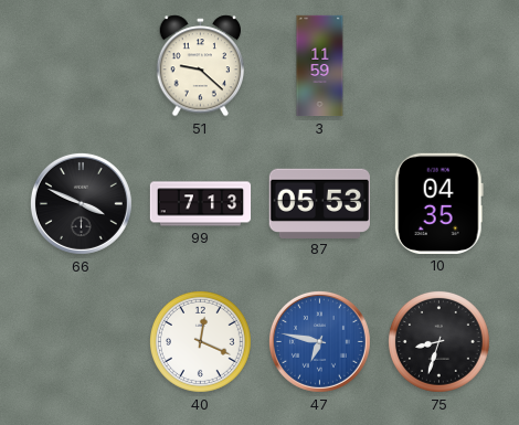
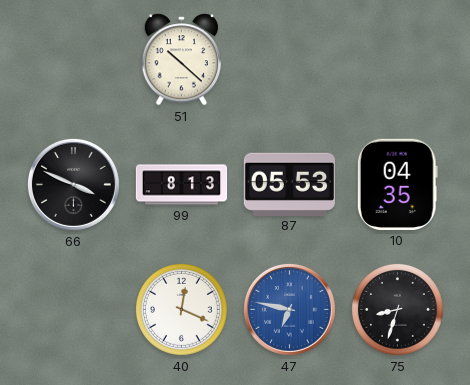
51: 9:22 -> 10:22
3: 11:59 -> none
99: 7:13 -> 8:13
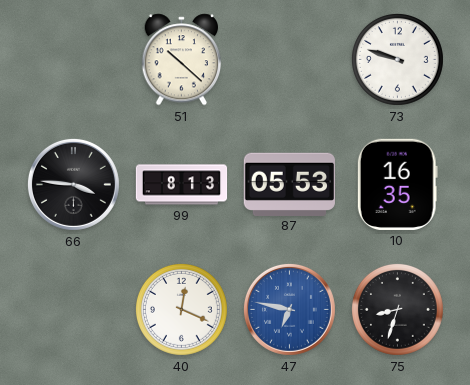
73: none -> 9:48
66: 3:49 -> 3:46
10: 04:35 -> 16:35
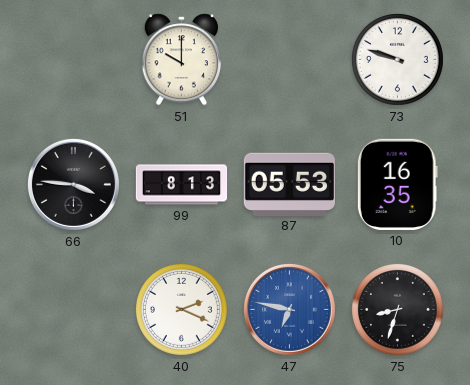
51: 10:22 -> 10:00
40: 12:19 -> 2:19
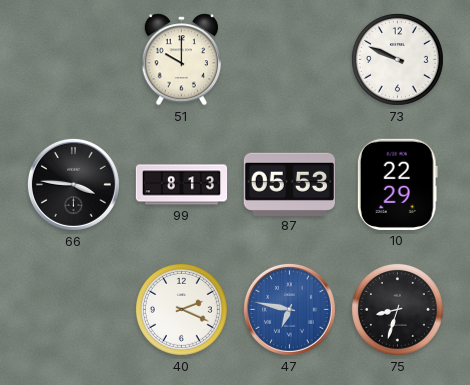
73: 9:48 -> 9:49
10: 16:35 -> 22:29
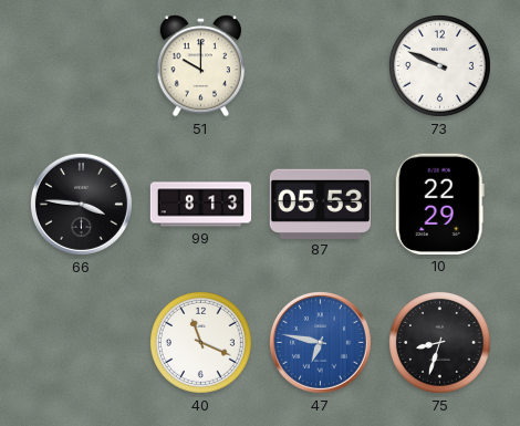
40: 2:19 -> 11:19
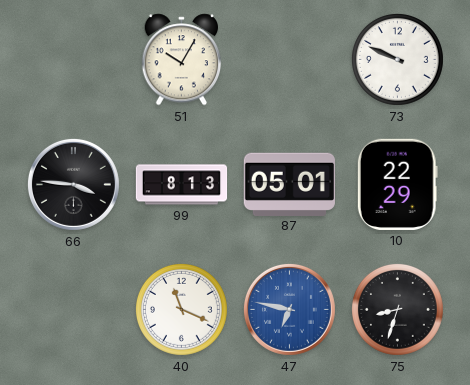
51: 10:00 -> 10:05
87: 05:53 -> 05:01
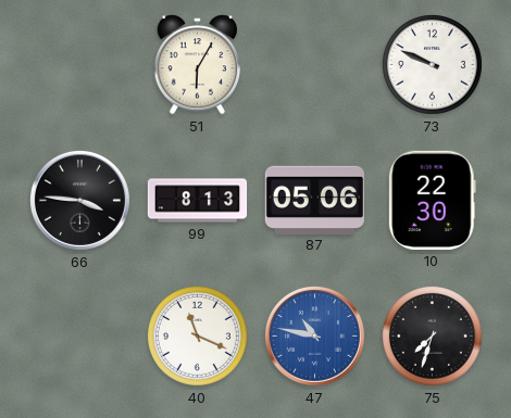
51: 10:05 -> 6:05
87: 05:01 -> 05:06
10: 22:29 -> 22:30
47: 6:47 -> 10:47
75: 8:33 -> 7:33
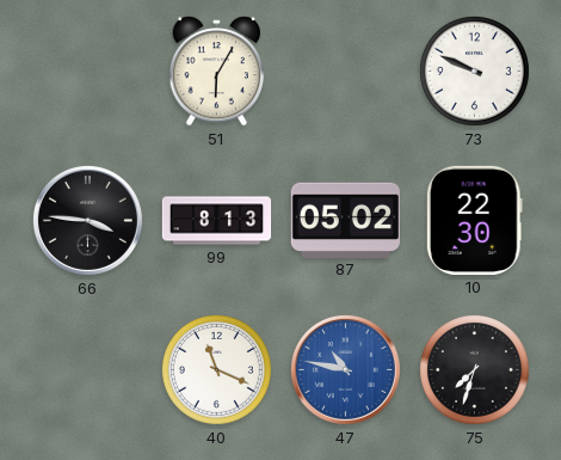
87: 05:06 -> 05:02
